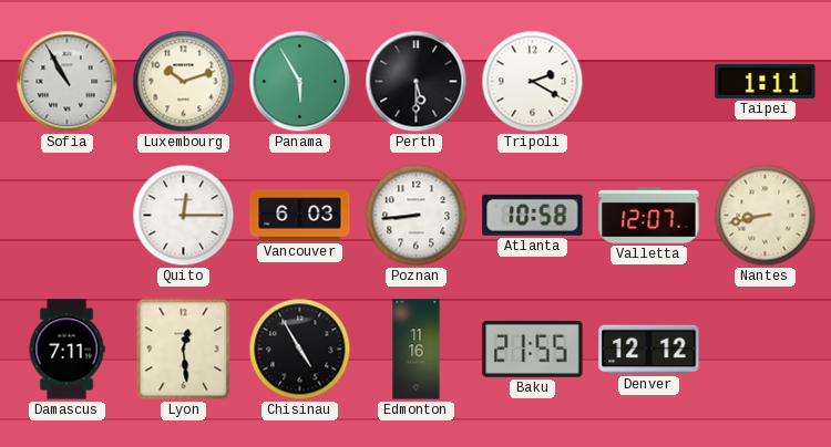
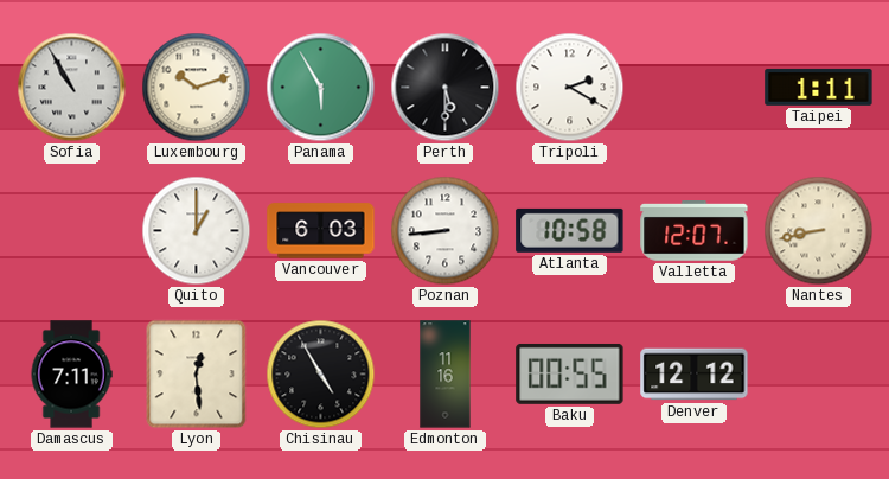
Quito: 12:15 -> 1:00
Baku: 21:55 -> 00:55
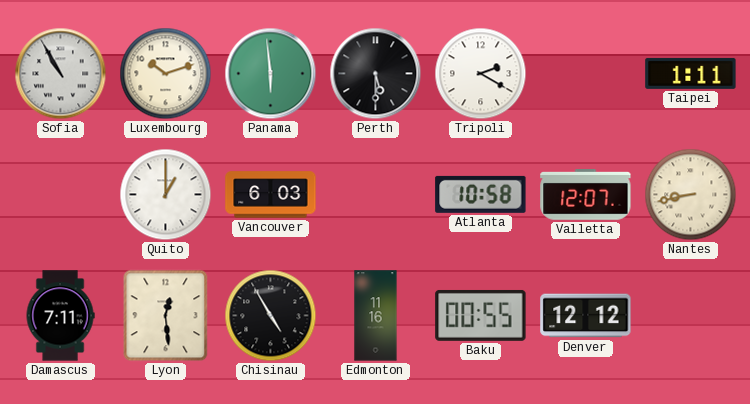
Panama: 5:55 -> 5:59
Poznan: 8:44 -> none
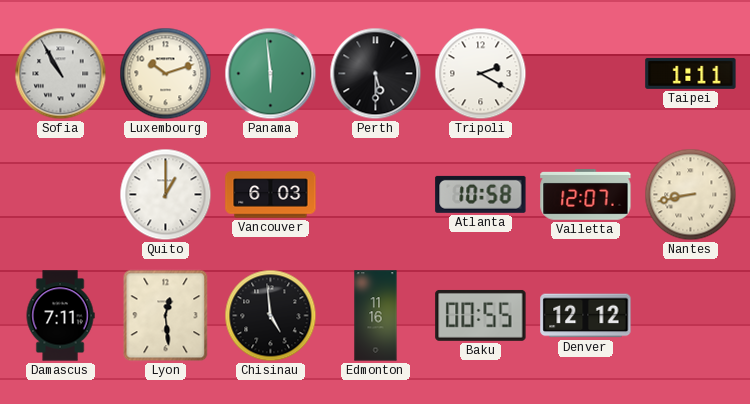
Chisinau: 4:55 -> 4:59
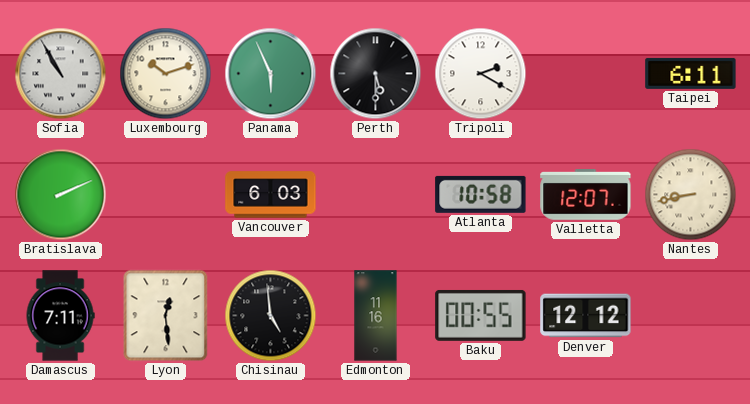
Panama: 5:59 -> 5:56
Taipei: 1:11 -> 6:11
Bratislava: none -> 2:11
Quito: 1:00 -> none
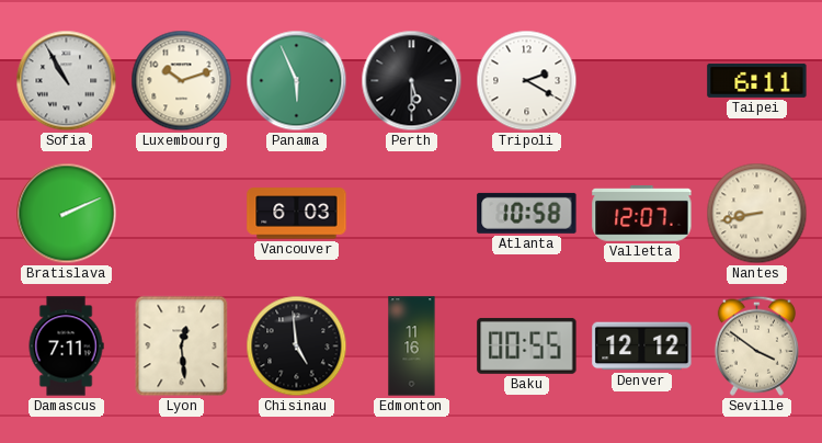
Seville: none -> 3:51
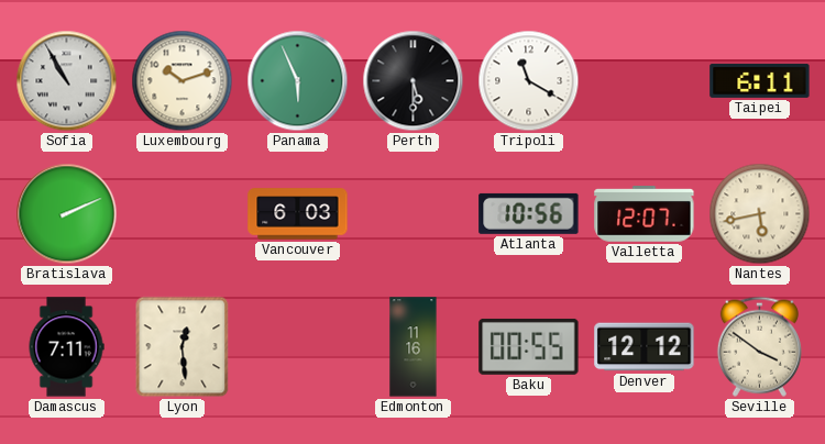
Tripoli: 2:20 -> 11:20
Atlanta: 10:58 -> 10:56
Nantes: 8:43 -> 5:43
Chisinau: 4:59 -> none
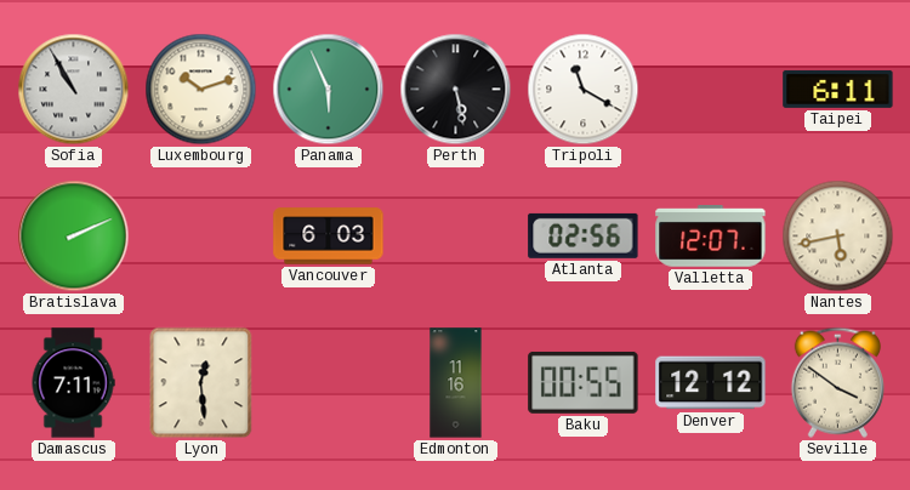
Perth: 5:30 -> 5:28
Atlanta: 10:56 -> 02:56
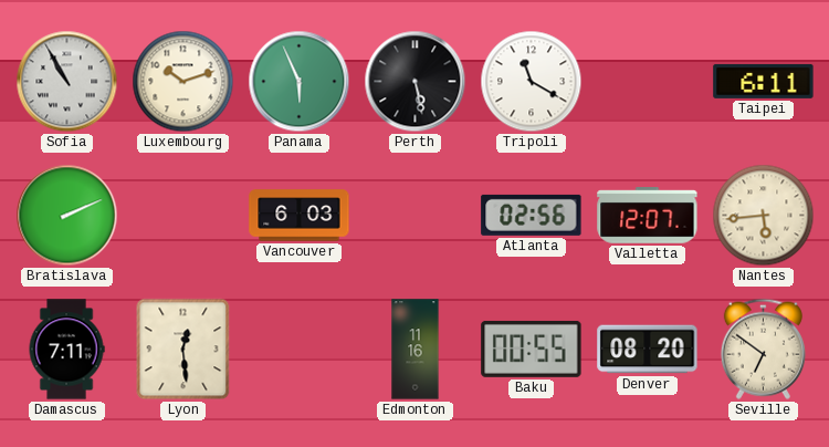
Nantes: 5:43 -> 5:44
Denver: 12:12 -> 08:20
Seville: 3:51 -> 6:51
